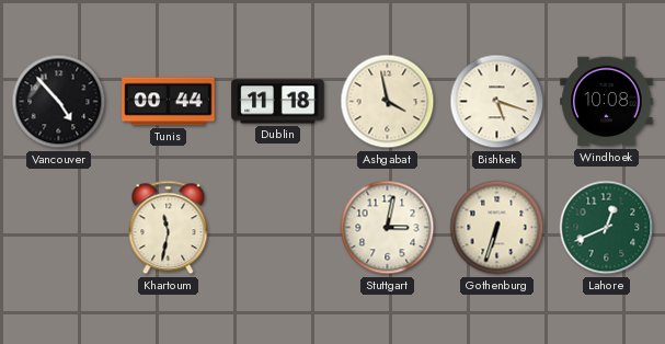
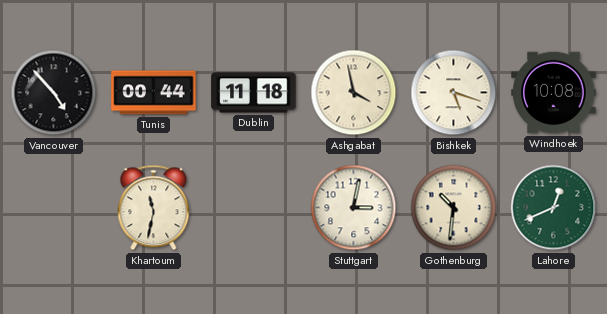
Gothenburg: 6:33 -> 10:31
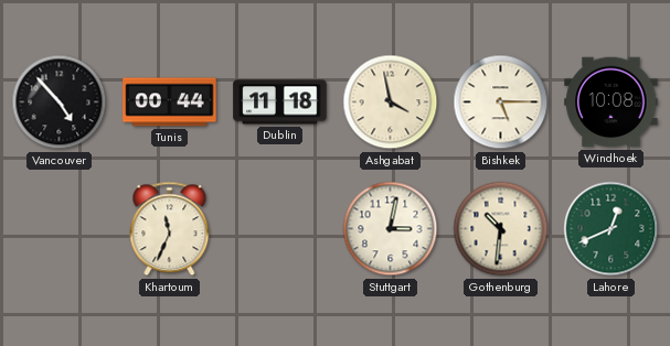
Bishkek: 5:18 -> 5:15
Khartoum: 11:32 -> 11:34
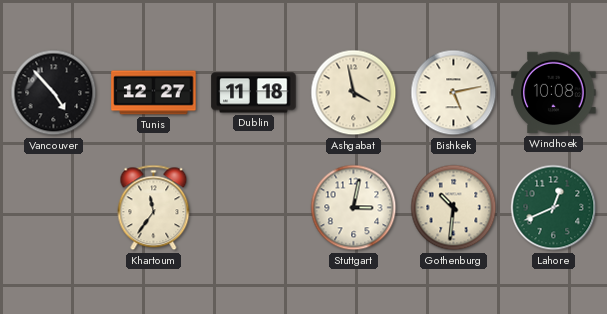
Tunis: 00:44 -> 12:27
Bishkek: 5:15 -> 5:13
Khartoum: 11:34 -> 11:36
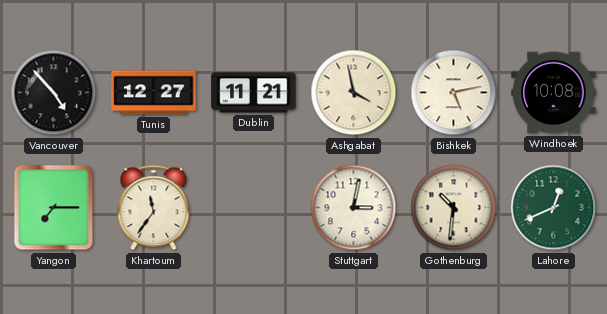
Dublin: 11:18 -> 11:21
Yangon: none -> 7:15
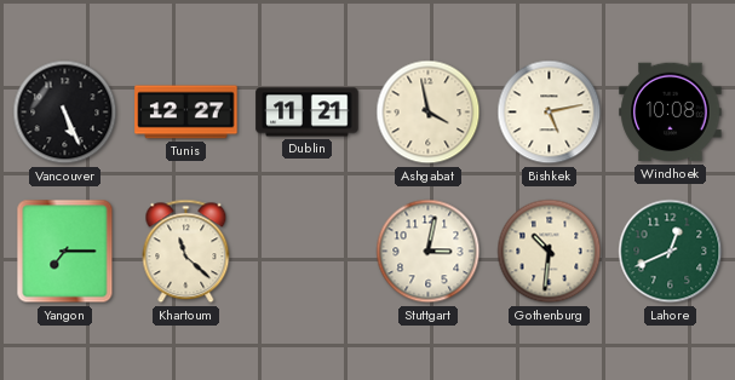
Vancouver: 4:53 -> 5:26
Khartoum: 11:36 -> 11:22
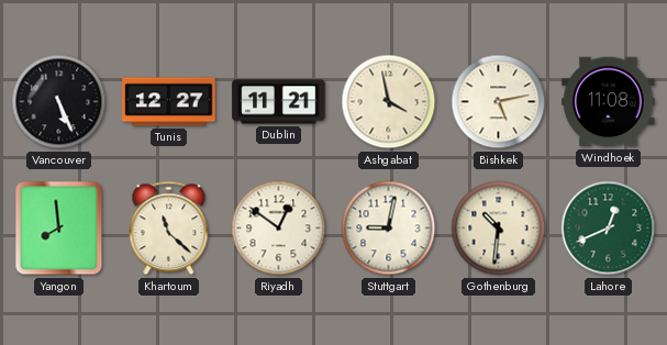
Windhoek: 10:08 -> 11:08
Yangon: 7:15 -> 7:59
Riyadh: none -> 12:51
Stuttgart: 3:02 -> 9:02
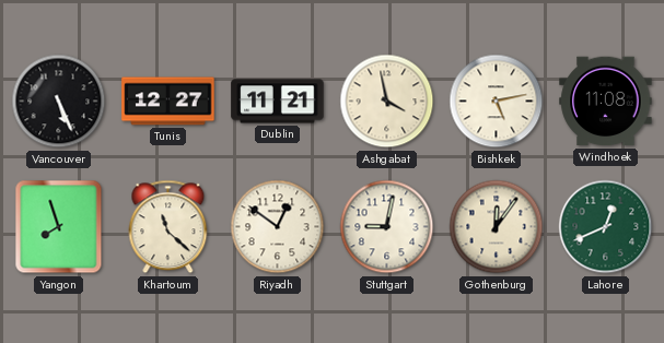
Yangon: 7:59 -> 7:57
Gothenburg: 10:31 -> 12:06
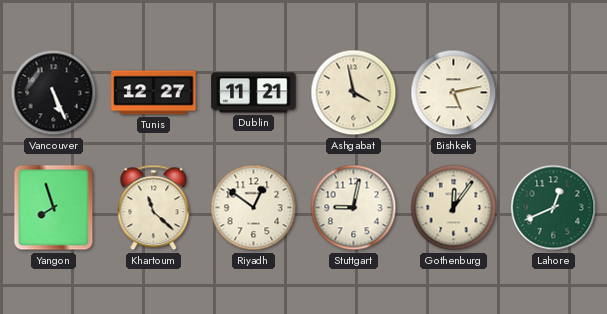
Windhoek: 11:08 -> none
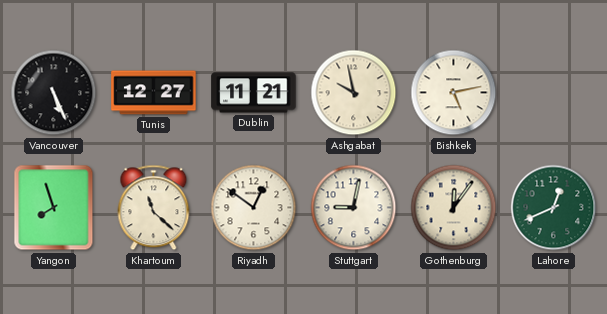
Ashgabat: 3:58 -> 9:58
